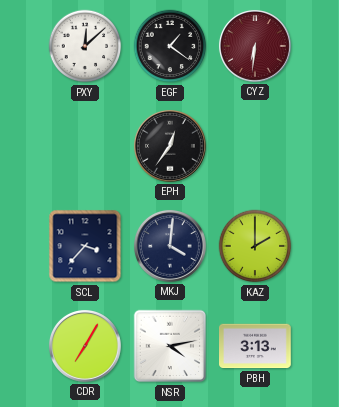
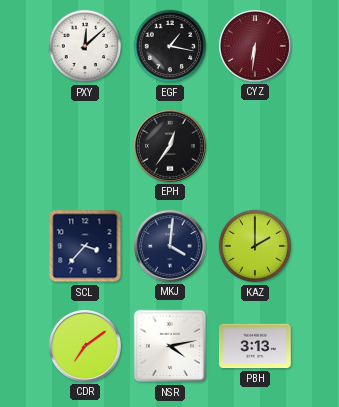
EGF: 1:21 -> 1:17
CDR: 7:05 -> 7:09
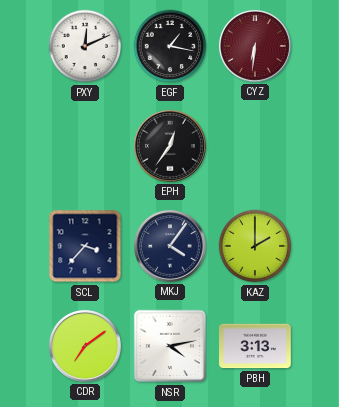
PXY: 12:08 -> 12:11
MKJ: 4:01 -> 4:06
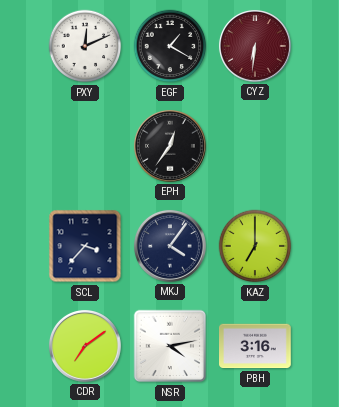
EGF: 1:17 -> 1:20
KAZ: 2:00 -> 7:00
PBH: 3:13 -> 3:16
